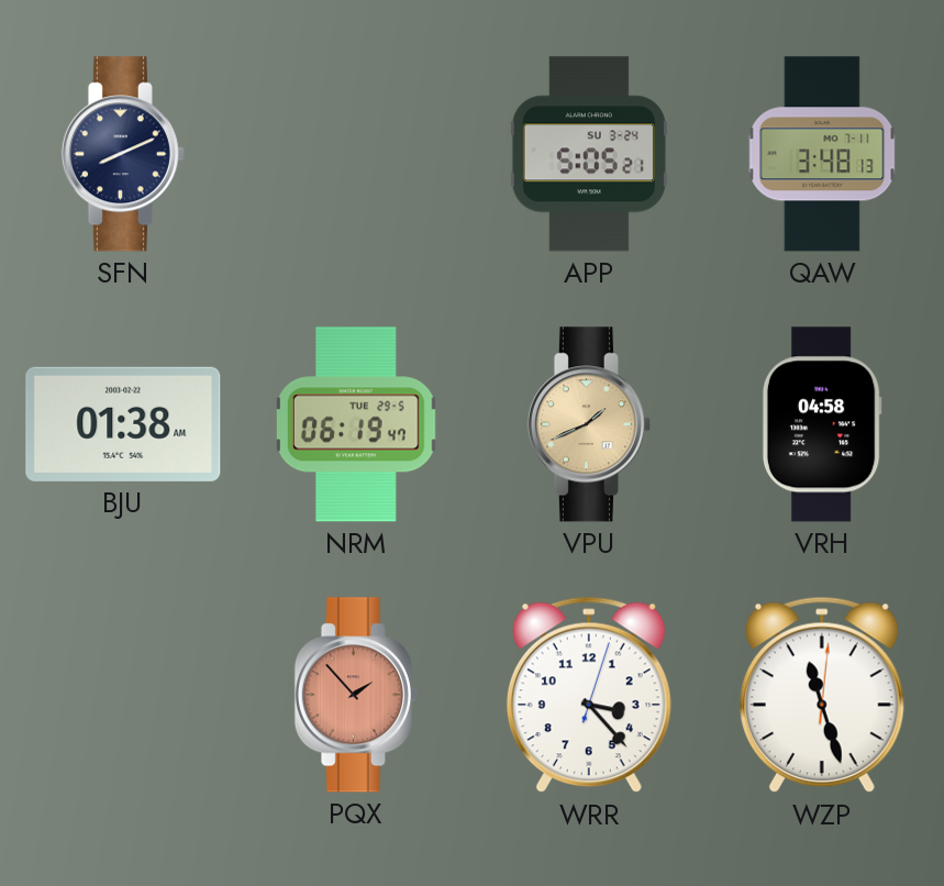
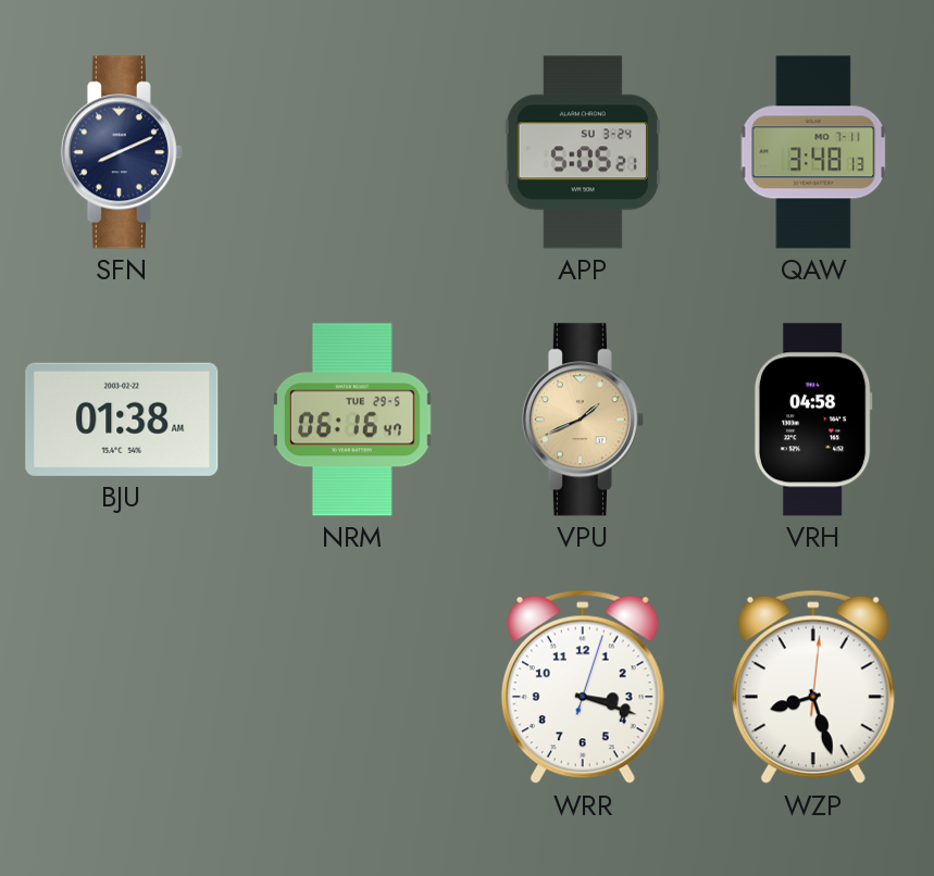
NRM: 06:19 -> 06:16
PQX: 1:53 -> none
WRR: 3:23 -> 3:18
WZP: 11:27 -> 8:27
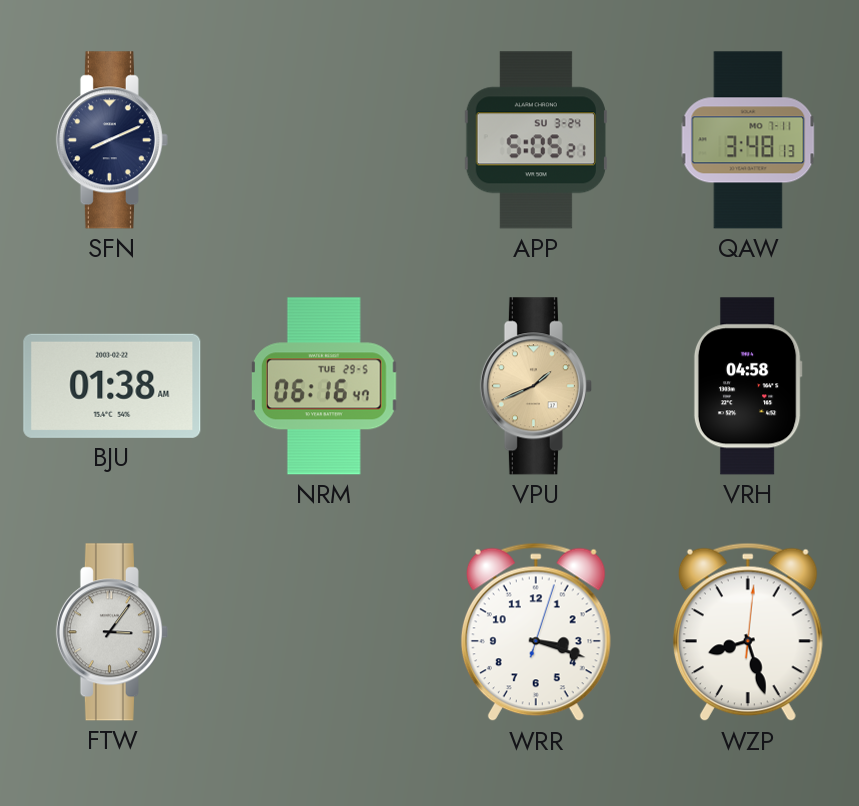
FTW: none -> 3:06
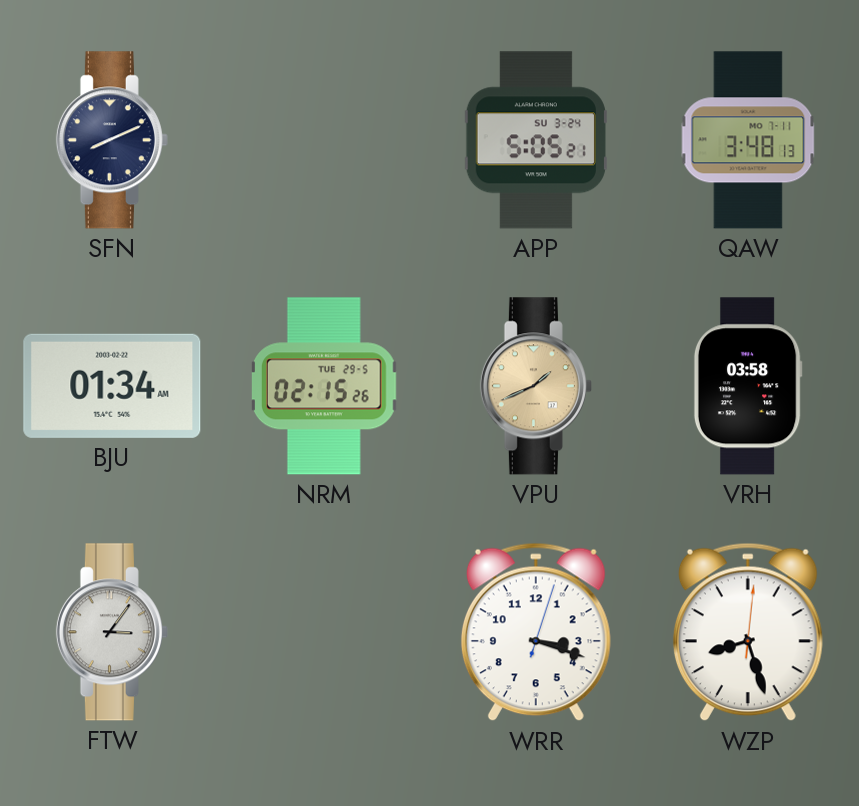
BJU: 01:38 -> 01:34
NRM: 06:16 -> 02:15
VRH: 04:58 -> 03:58
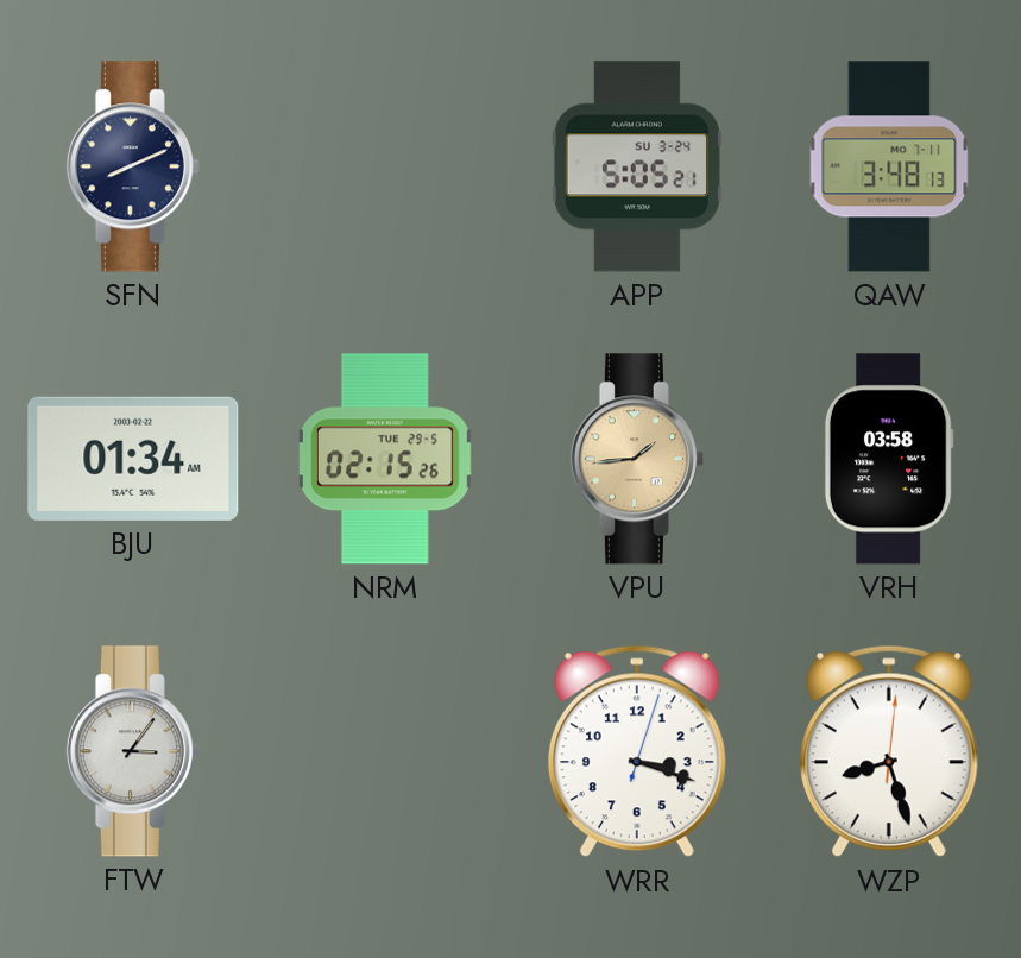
VPU: 1:41 -> 1:44
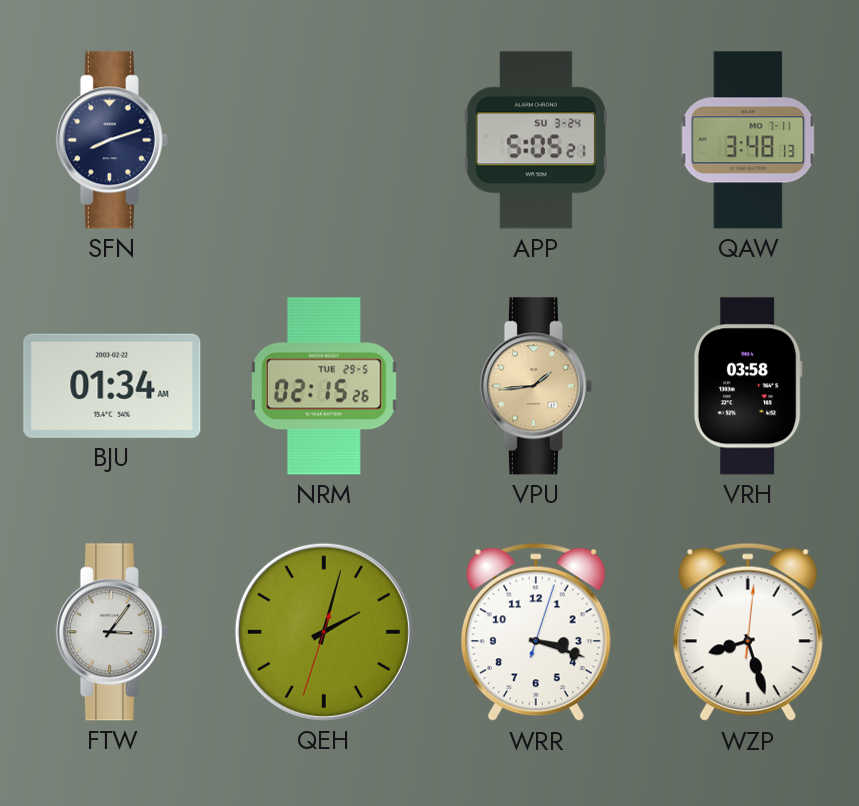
SFN: 8:11 -> 8:12
QEH: none -> 2:02
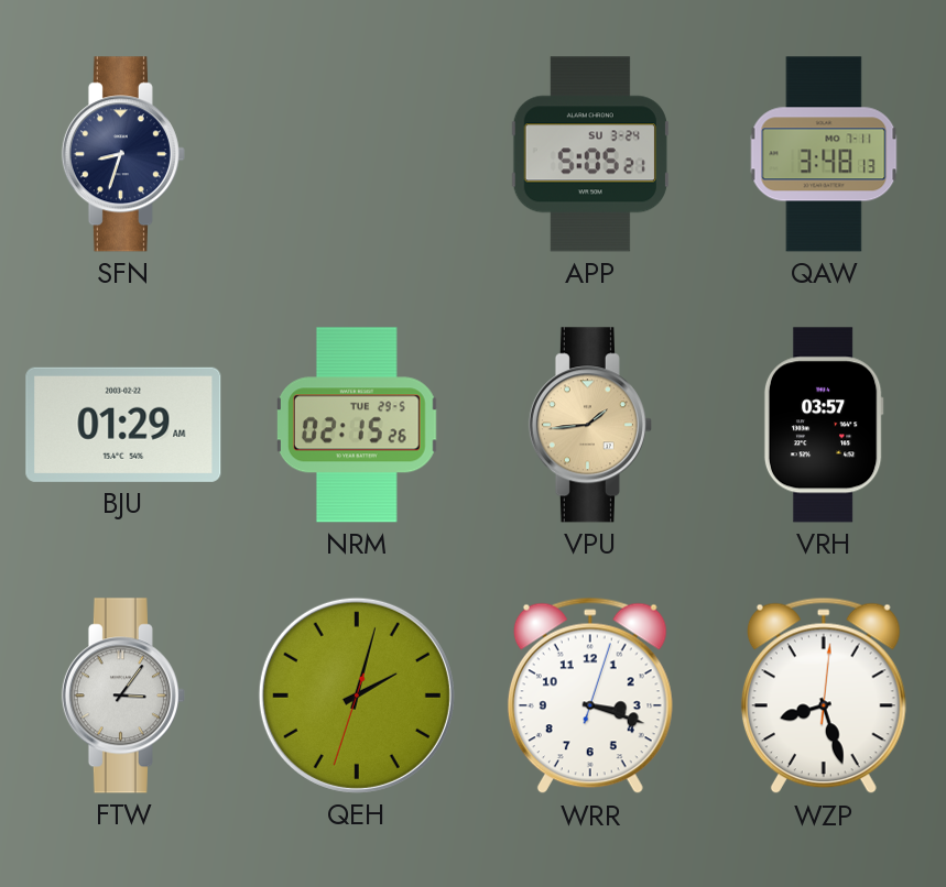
SFN: 8:12 -> 8:33
BJU: 01:34 -> 01:29
VRH: 03:58 -> 03:57
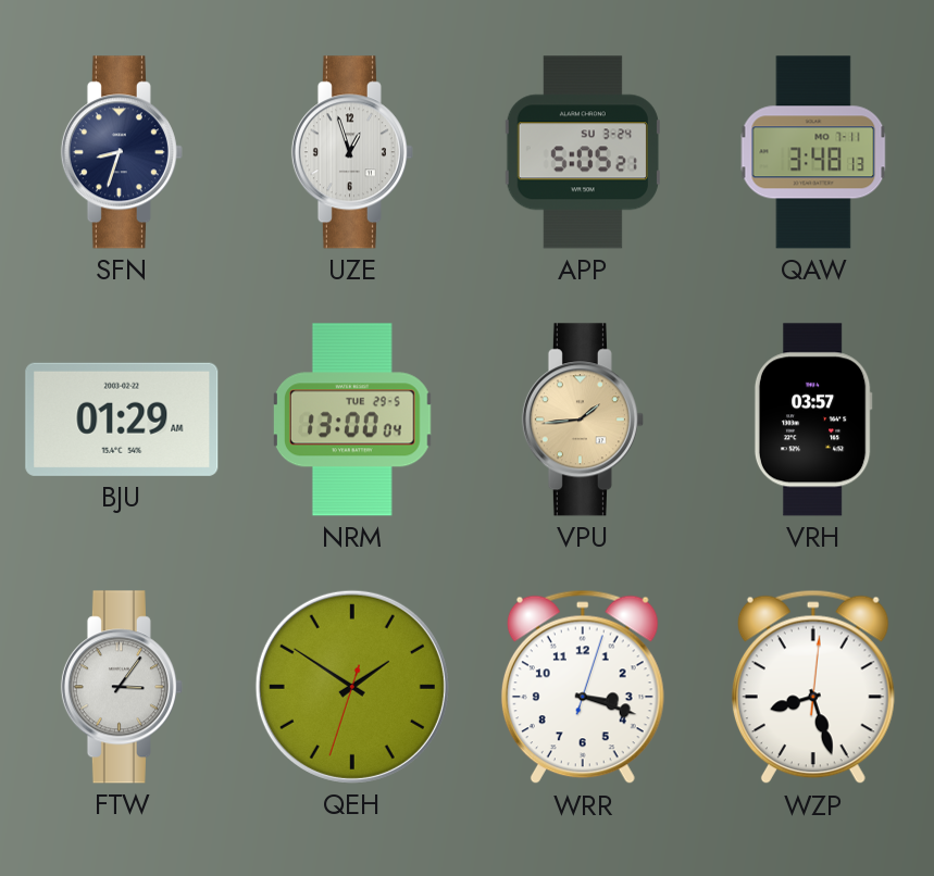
UZE: none -> 12:57
NRM: 02:15 -> 13:00
QEH: 2:02 -> 1:50
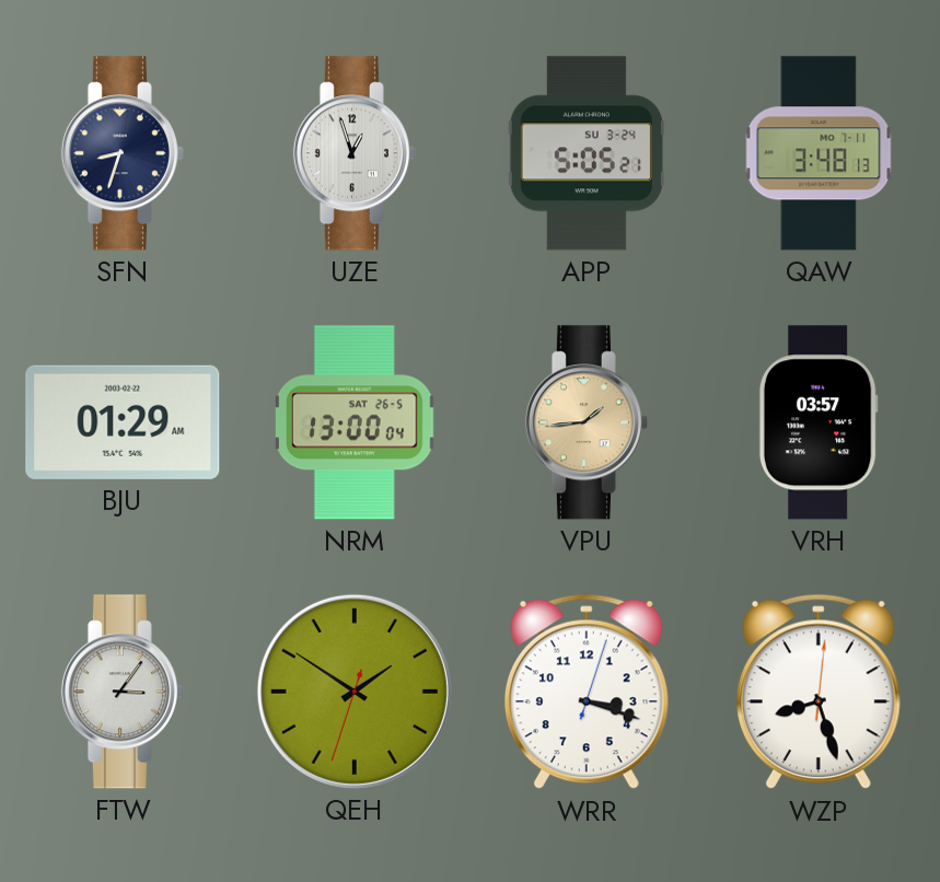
NRM date: TUE 29-5 -> SAT 26-5
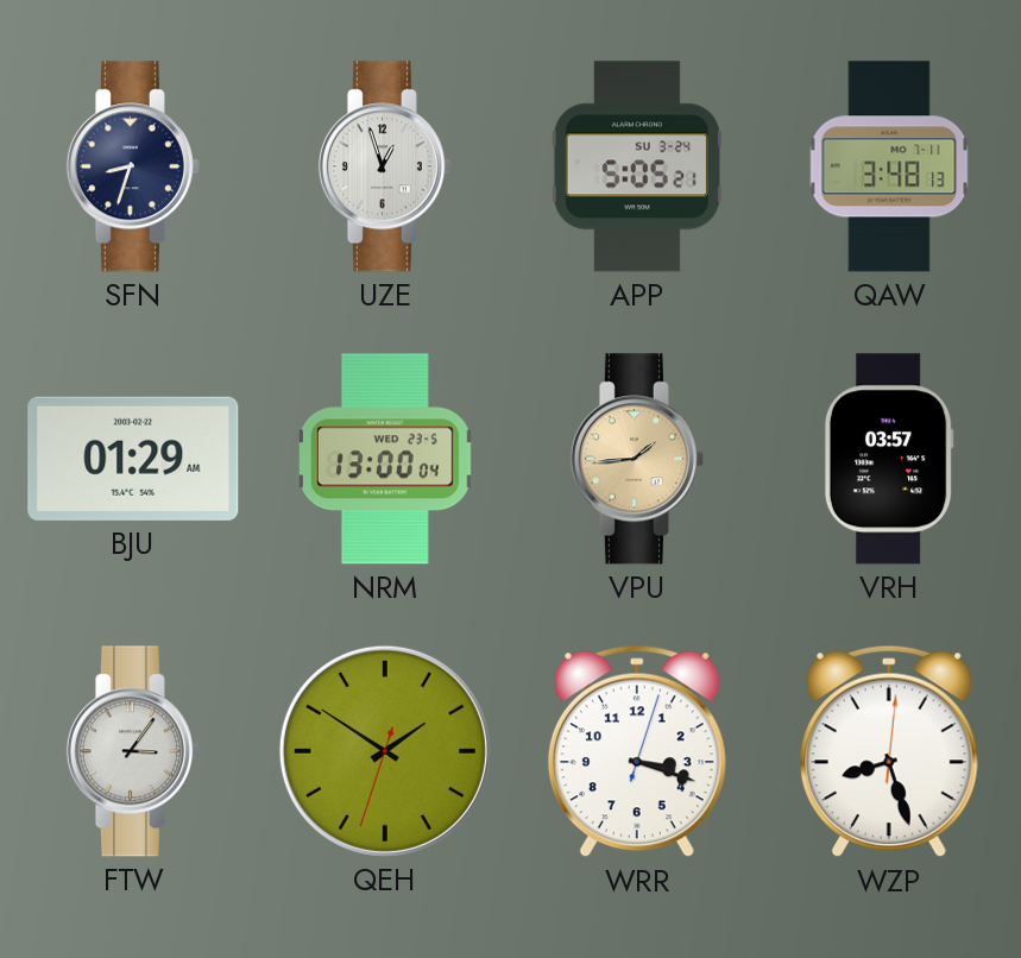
NRM date: SAT 26-5 -> WED 23-5
